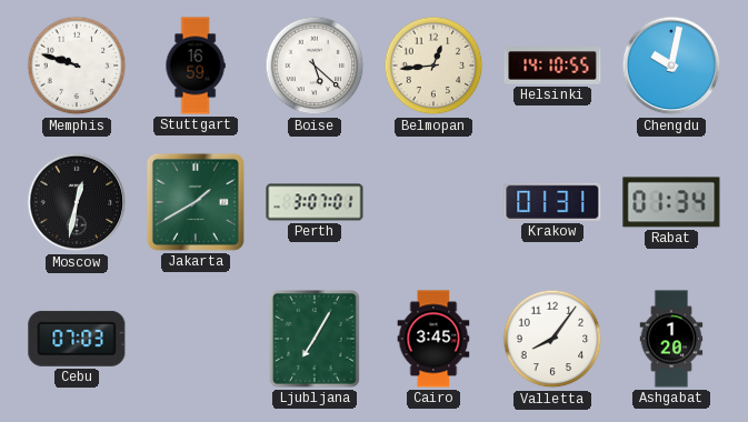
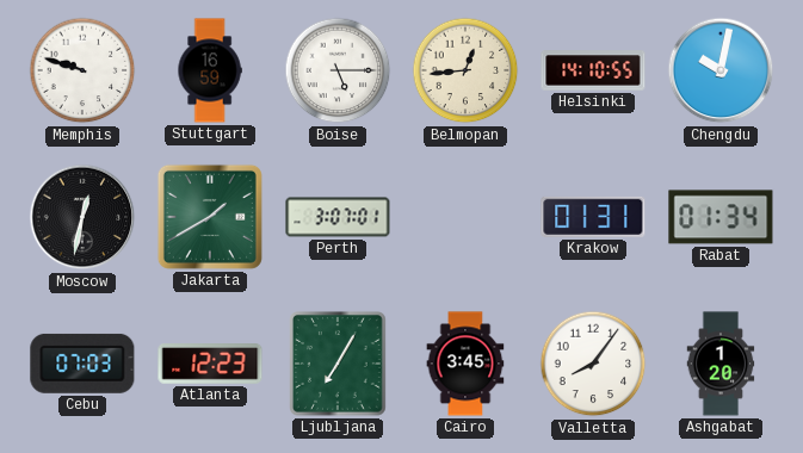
Boise: 5:22 -> 5:15
Atlanta: none -> 12:23
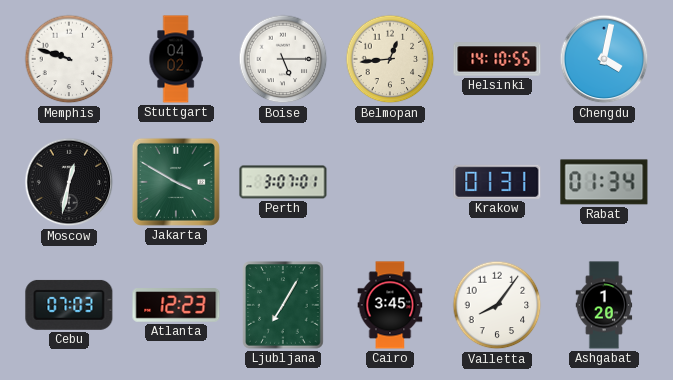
Stuttgart: 16:59 -> 04:02
Chengdu: 10:02 -> 4:02
Jakarta: 1:40 -> 3:50
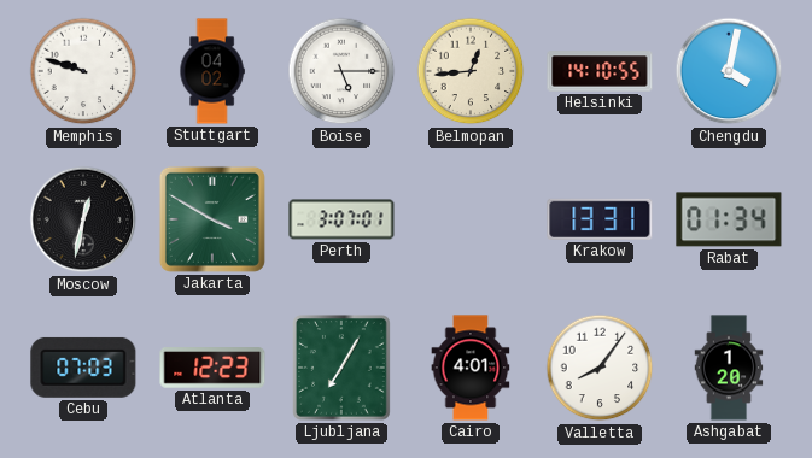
Krakow: 01:31 -> 13:31
Cairo: 3:45 -> 4:01
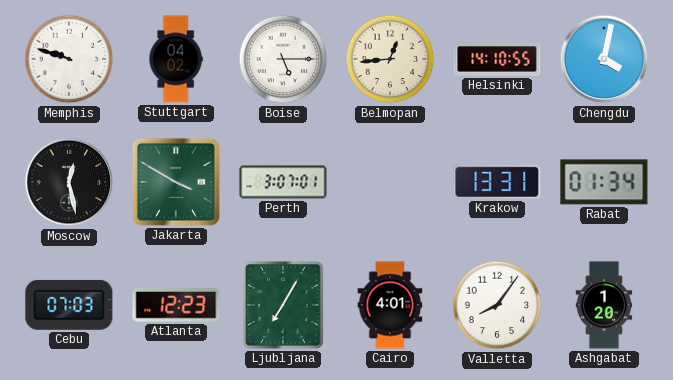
Moscow: 12:32 -> 12:28
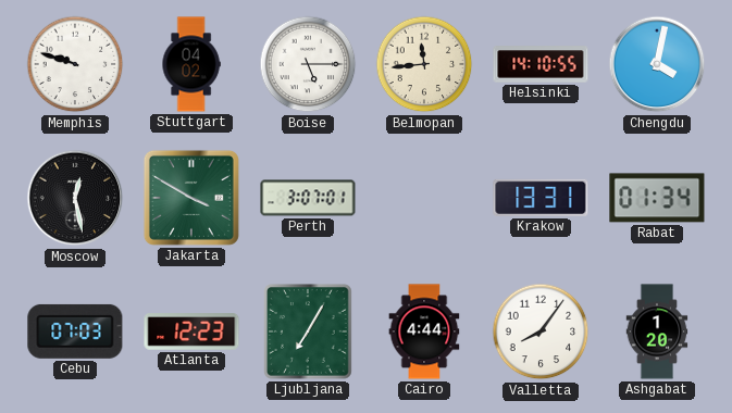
Belmopan: 12:44 -> 11:44
Cairo: 4:01 -> 4:44
